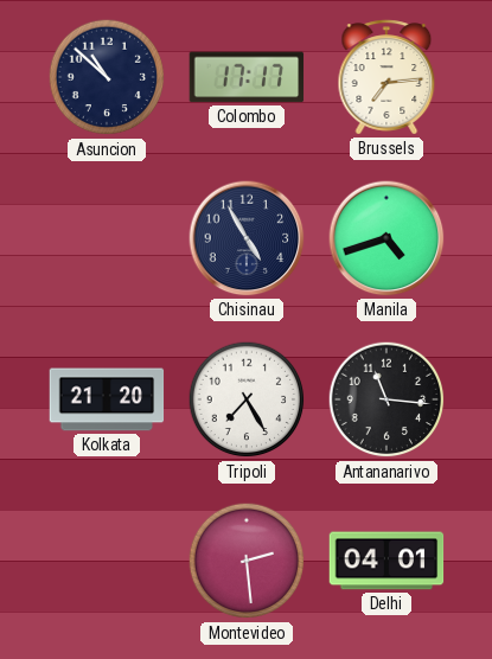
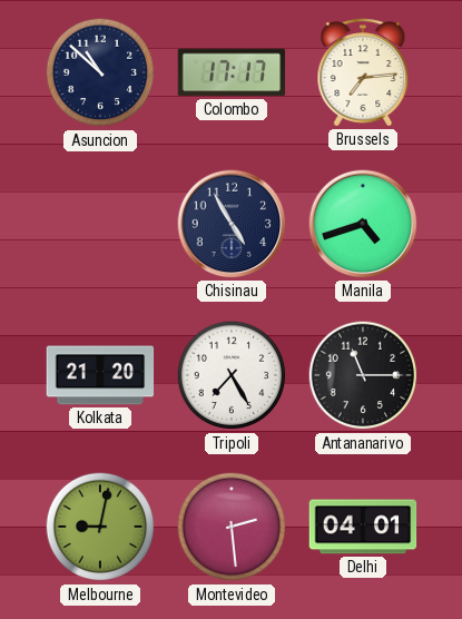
Antananarivo: 11:16 -> 11:15
Melbourne: none -> 9:02
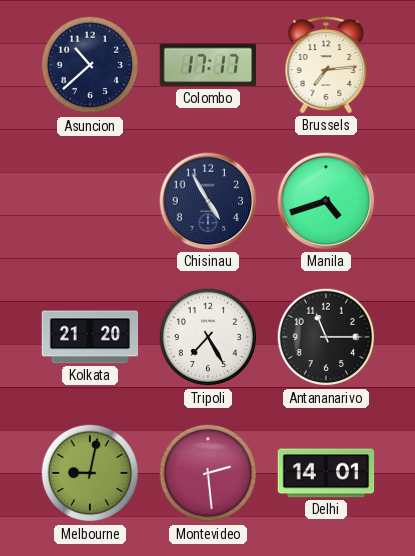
Asuncion: 10:52 -> 10:38
Delhi: 04:01 -> 14:01
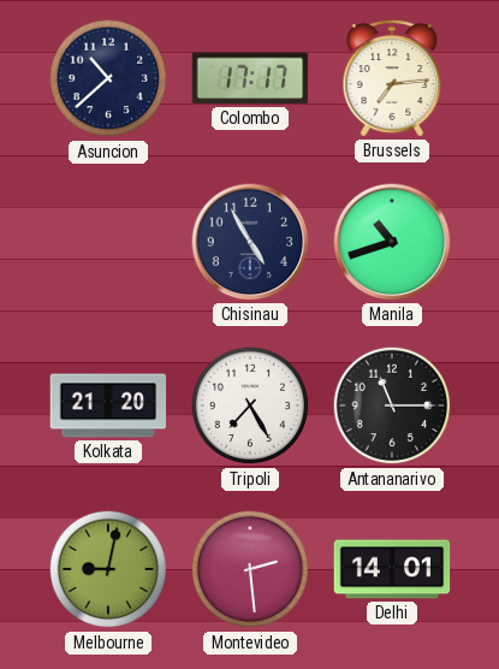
Manila: 4:42 -> 10:42
